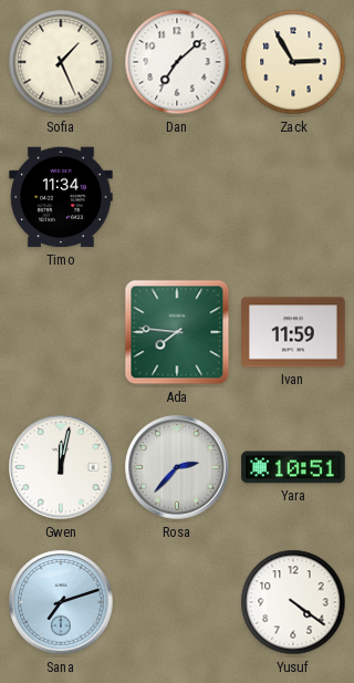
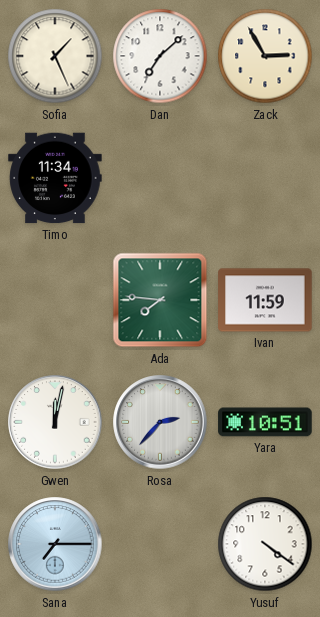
Sana: 7:12 -> 7:15
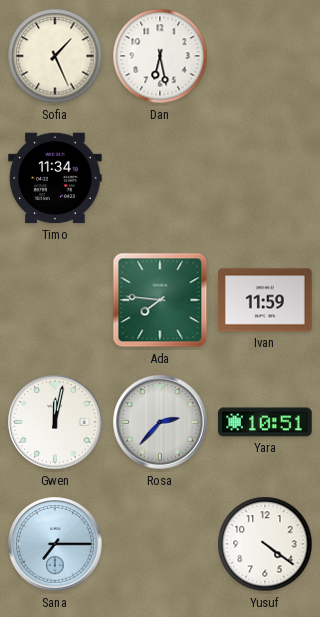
Dan: 7:08 -> 6:28
Zack: 2:55 -> none
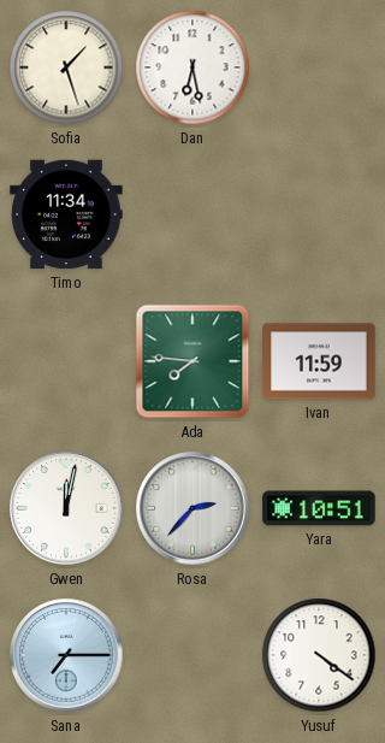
Sofia: 1:26 -> 1:27
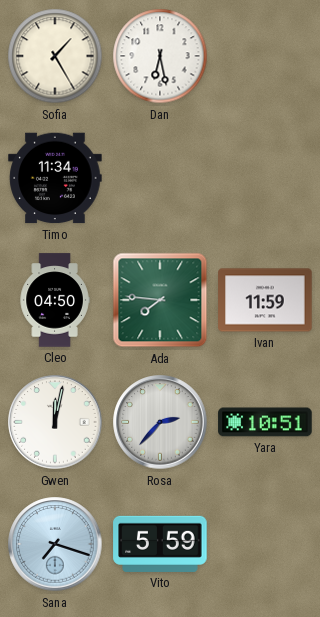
Sofia: 1:27 -> 1:25
Cleo: none -> 04:50
Sana: 7:15 -> 7:18
Vito: none -> 5:59
Yusuf: 4:21 -> none
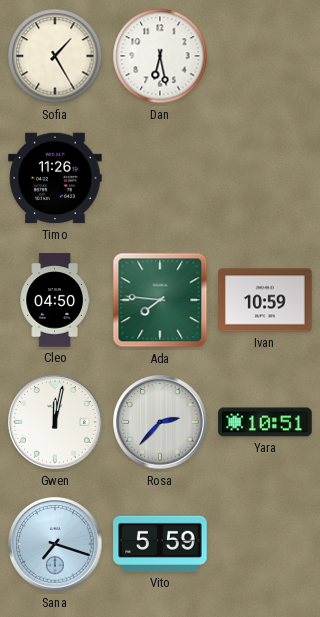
Timo: 11:34 -> 11:26
Ivan: 11:59 -> 10:59
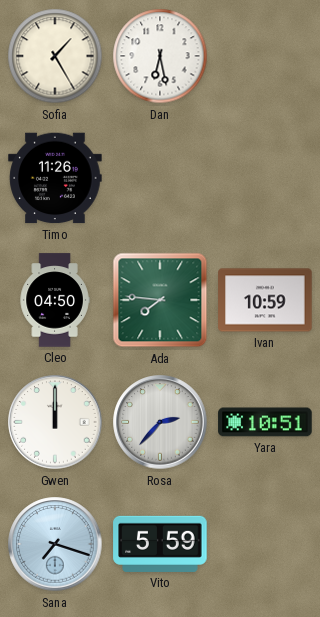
Gwen: 12:02 -> 12:00
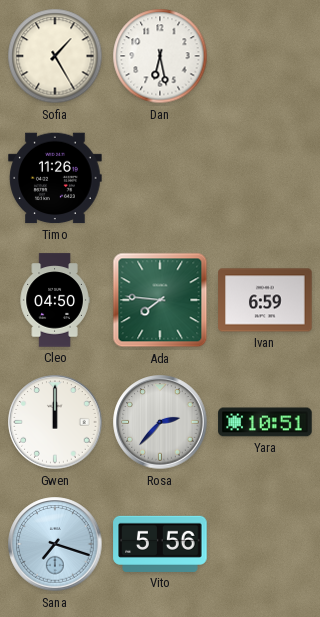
Ivan: 10:59 -> 6:59
Vito: 5:59 -> 5:56
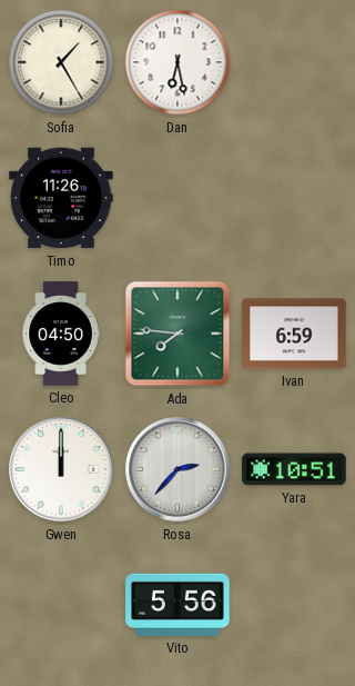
Sana: 7:18 -> none
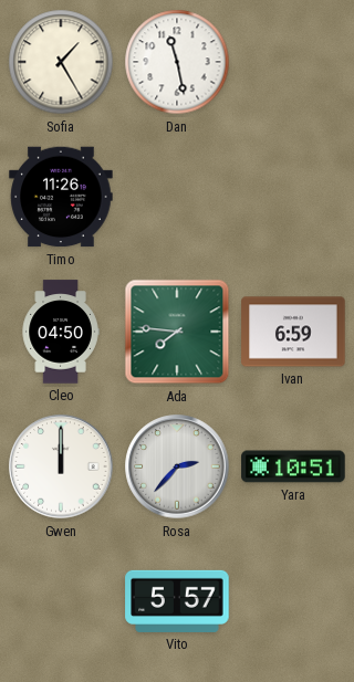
Dan: 6:28 -> 11:28
Vito: 5:56 -> 5:57
